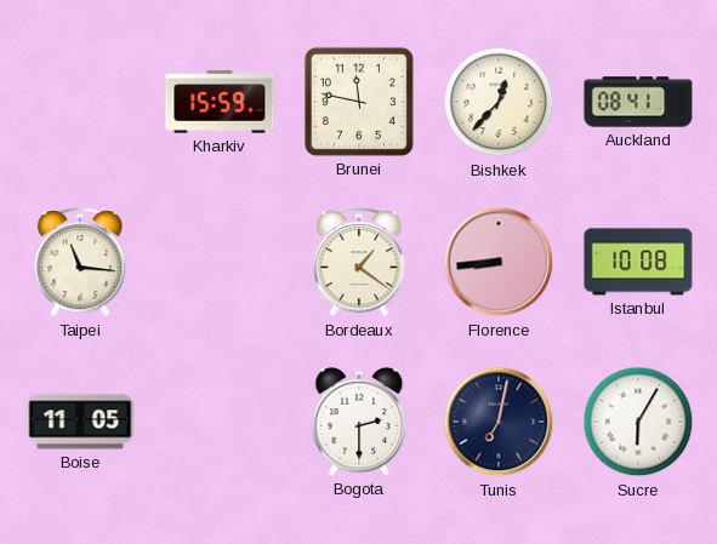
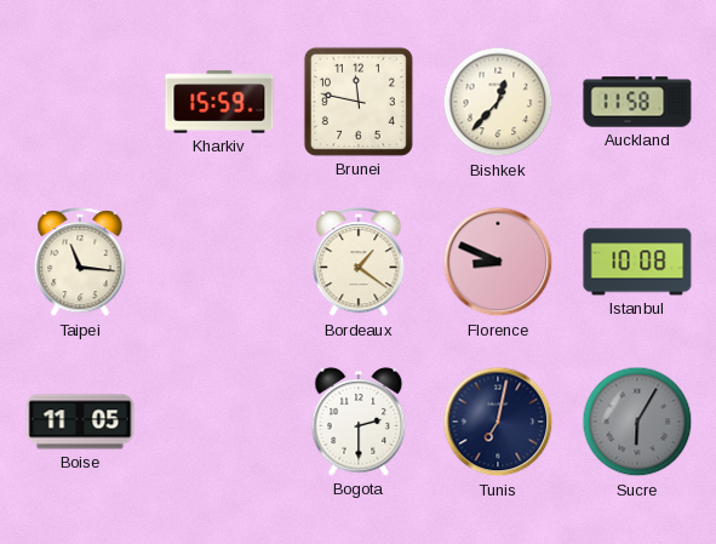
Auckland: 08:41 -> 11:58
Florence: 8:44 -> 8:49
Sucre dial: white -> grey
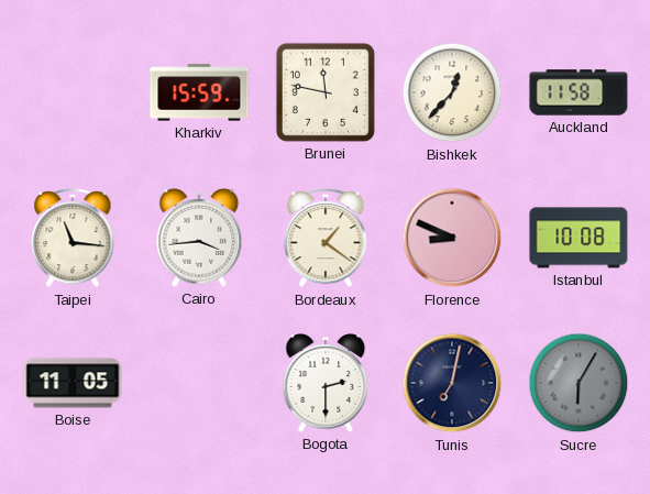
Cairo: none -> 3:44
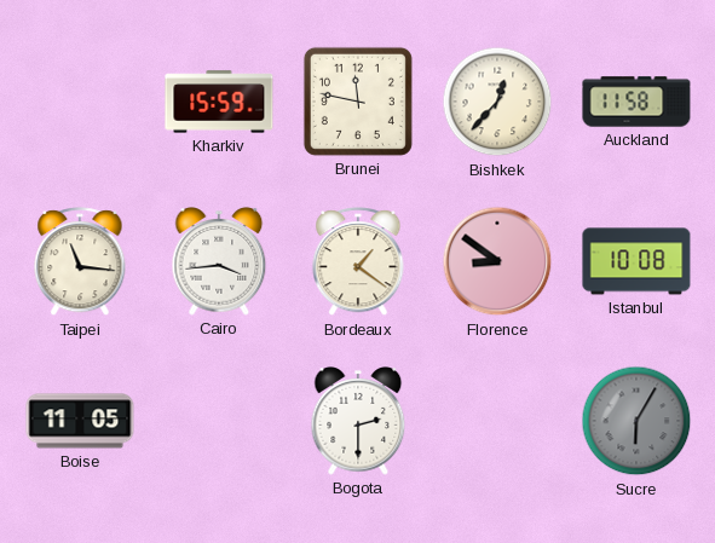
Florence: 8:49 -> 8:51
Tunis: 7:02 -> none
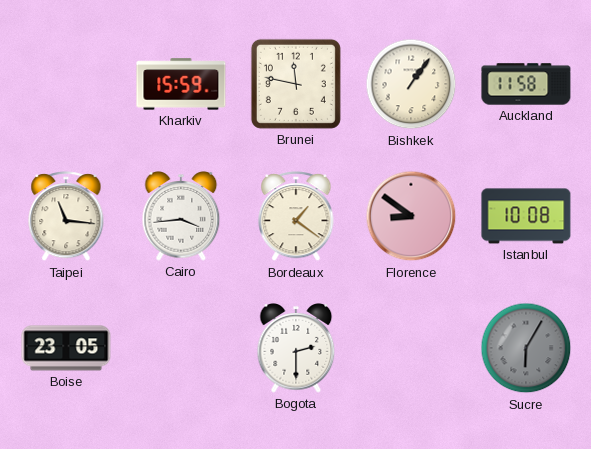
Bishkek: 12:37 -> 1:06
Boise: 11:05 -> 23:05
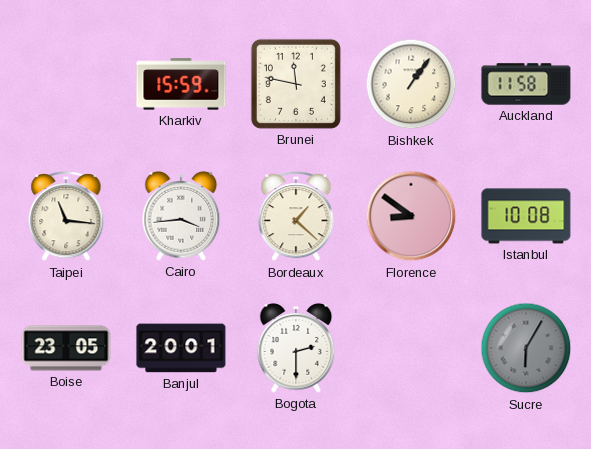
Bordeaux: 1:21 -> 1:22
Banjul: none -> 20:01
